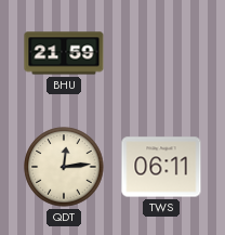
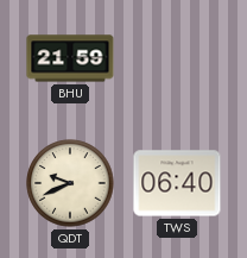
QDT: 12:14 -> 9:41
TWS: 06:11 -> 06:40
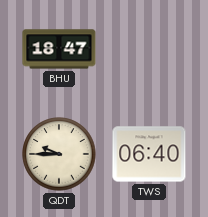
BHU: 21:59 -> 18:47
QDT: 9:41 -> 9:45
